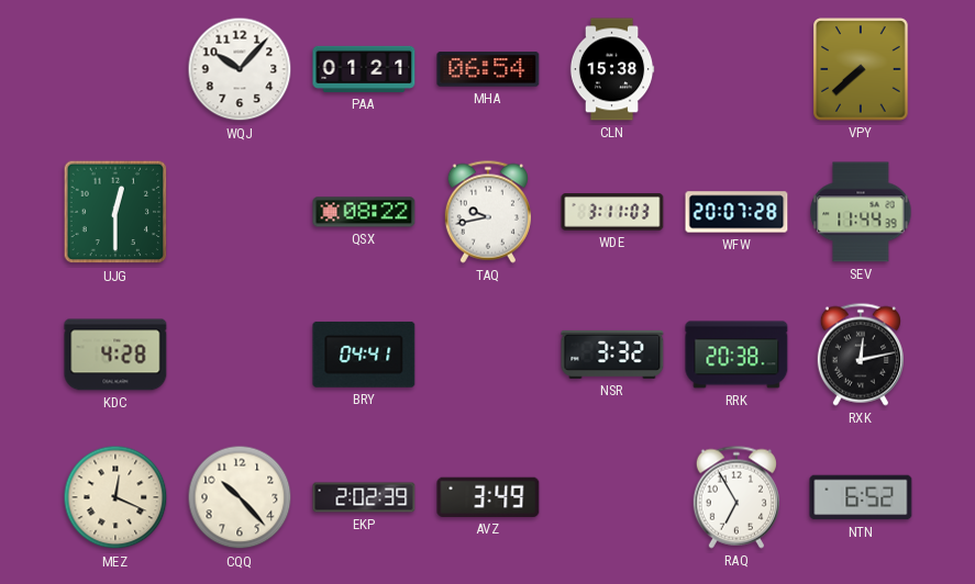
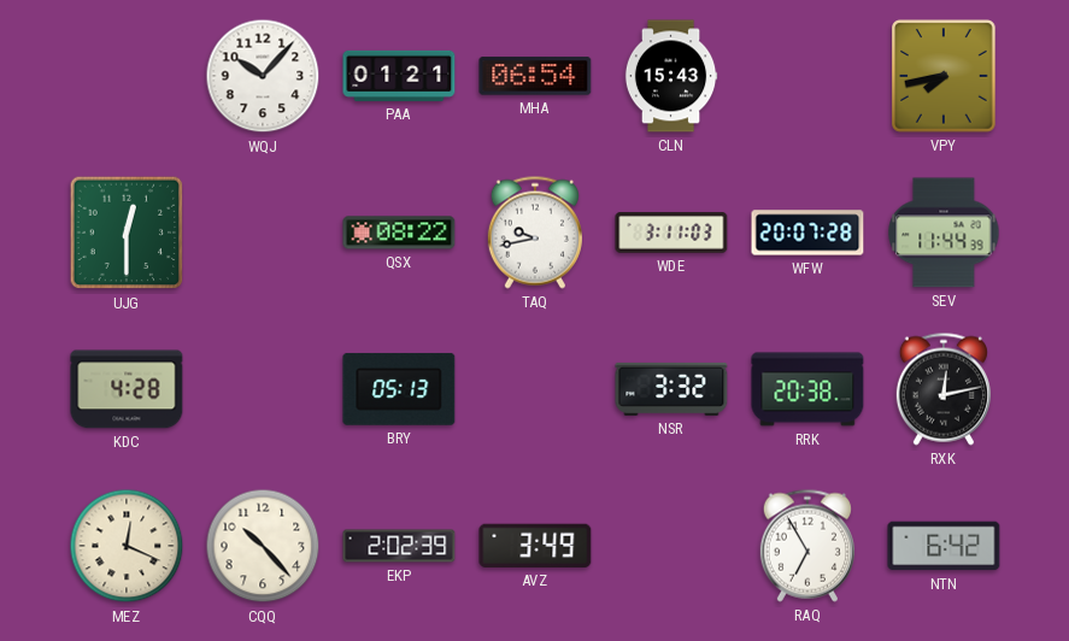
CLN: 15:38 -> 15:43
VPY: 7:38 -> 7:43
BRY: 04:41 -> 05:13
NTN: 6:52 -> 6:42
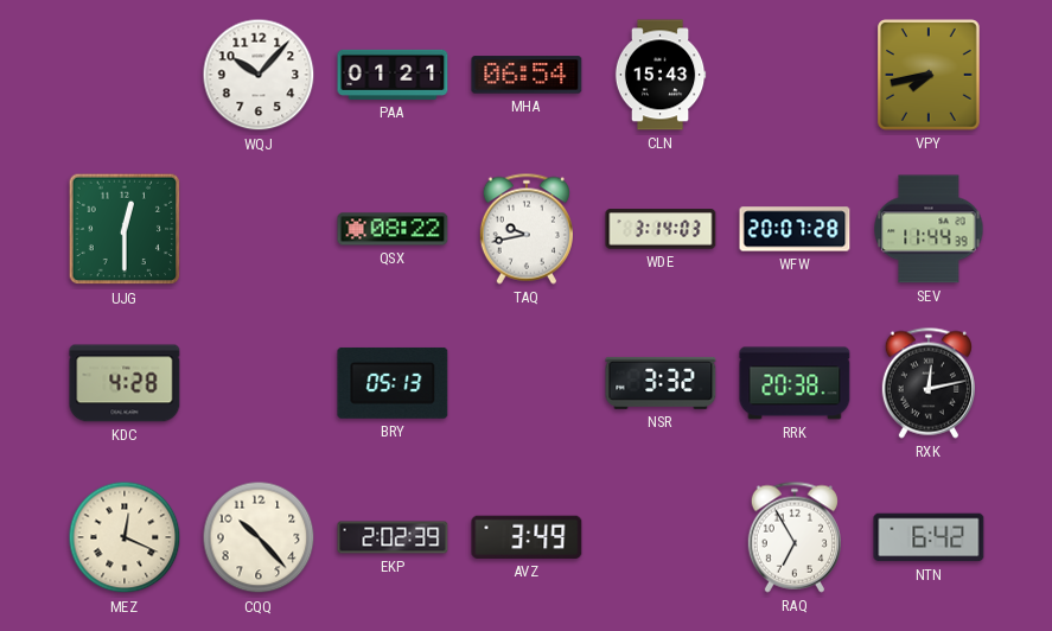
WDE: 3:11 -> 3:14
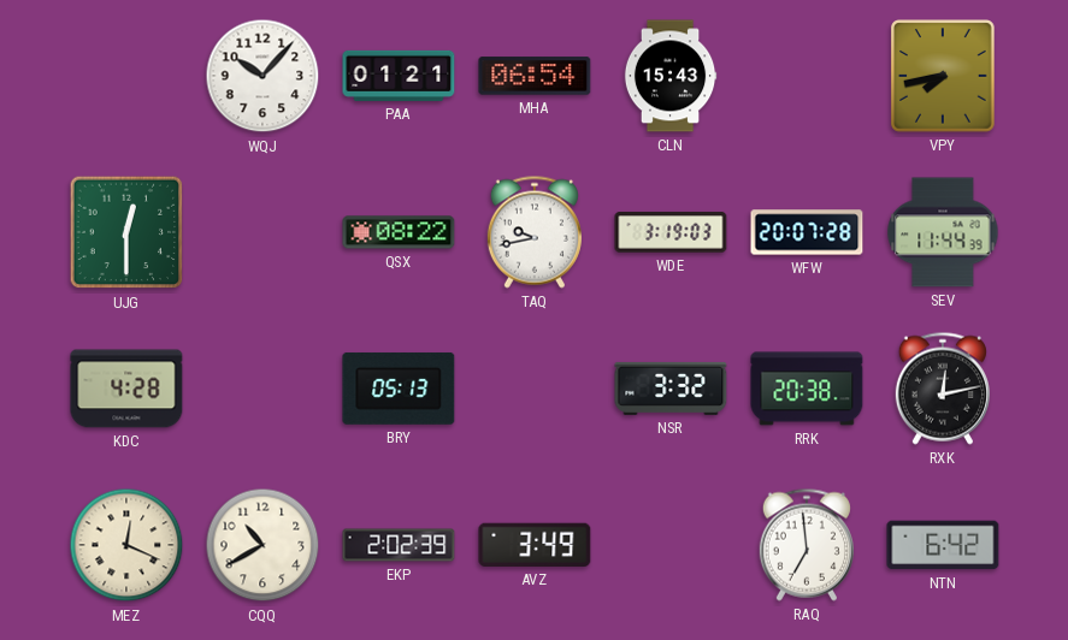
WDE: 3:14 -> 3:19
CQQ: 10:23 -> 10:40
RAQ: 6:55 -> 6:59
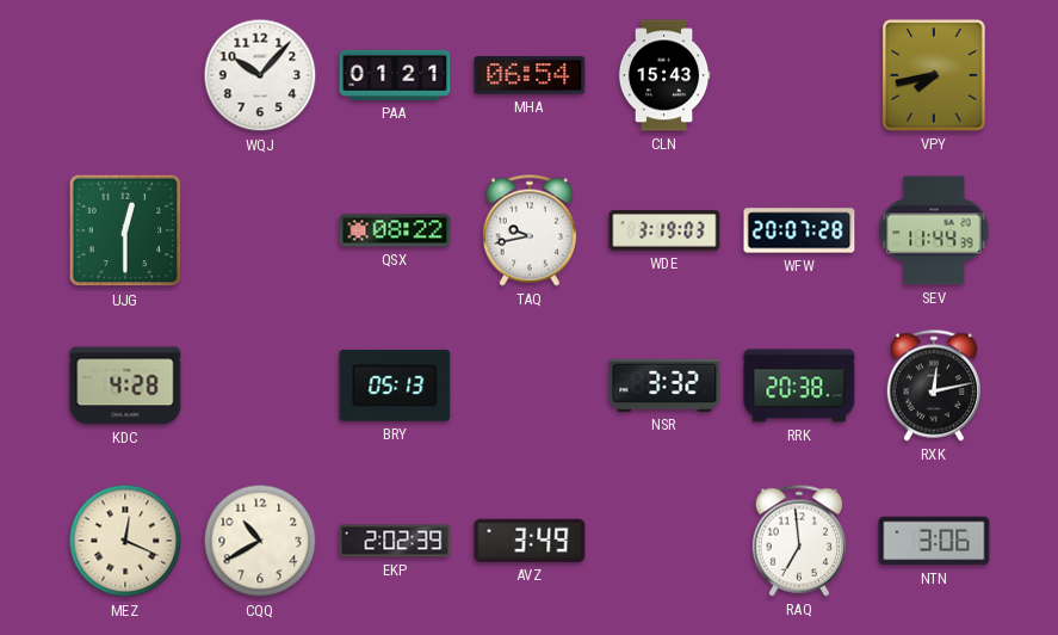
NTN: 6:42 -> 3:06
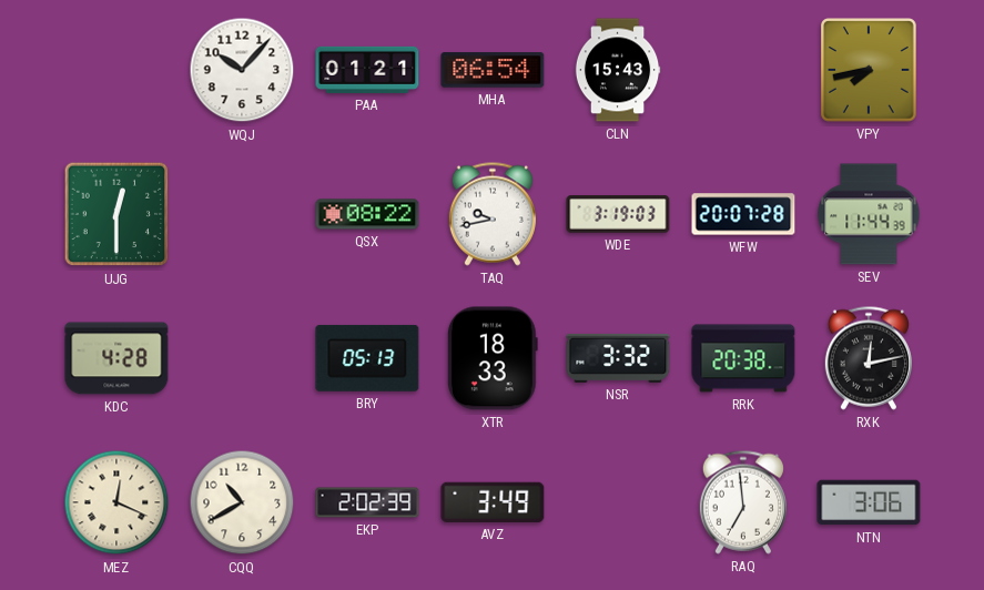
XTR: none -> 18:33
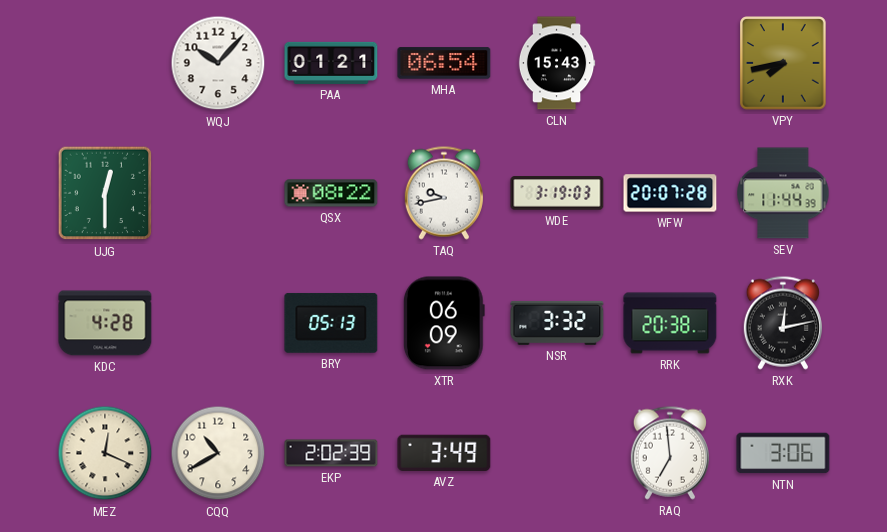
XTR: 18:33 -> 06:09
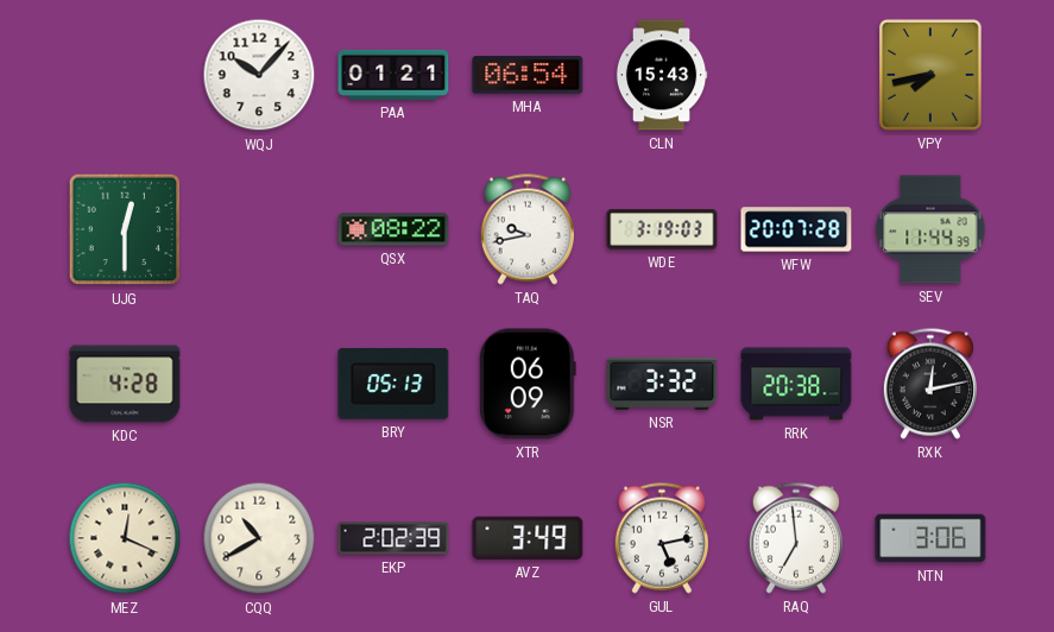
GUL: none -> 5:13
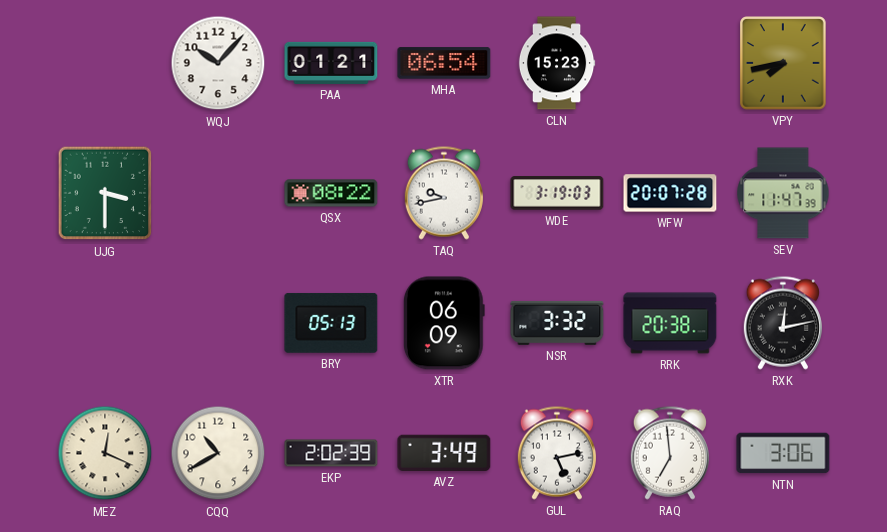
CLN: 15:43 -> 15:23
UJG: 12:30 -> 3:30
SEV: 11:44 -> 11:47
KDC: 4:28 -> none
